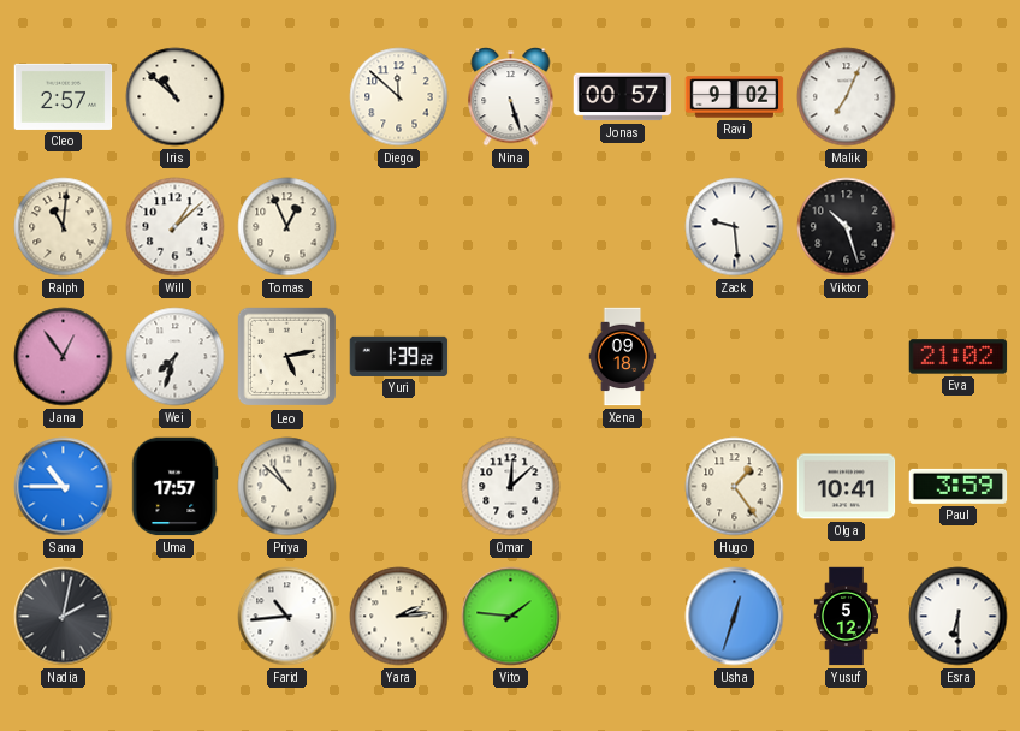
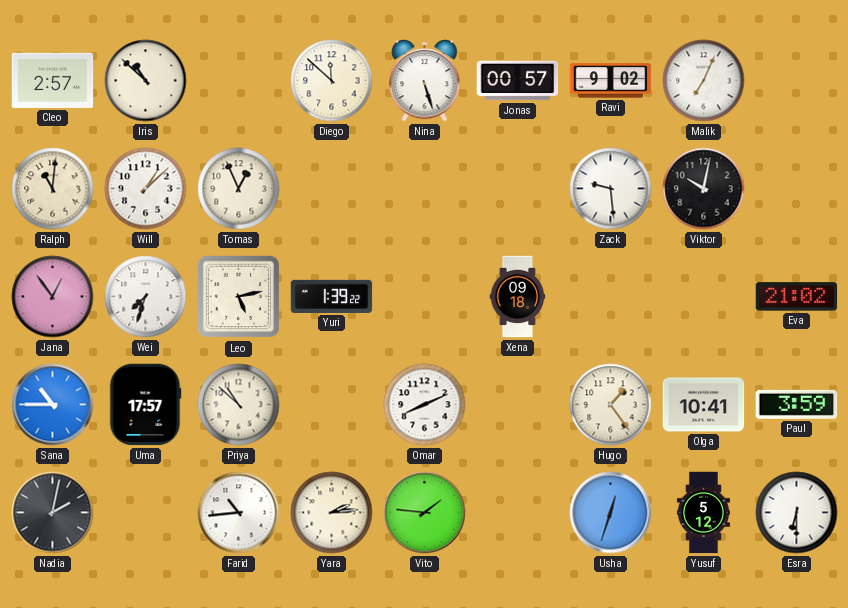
Viktor: 10:27 -> 10:02
Omar: 12:08 -> 8:11
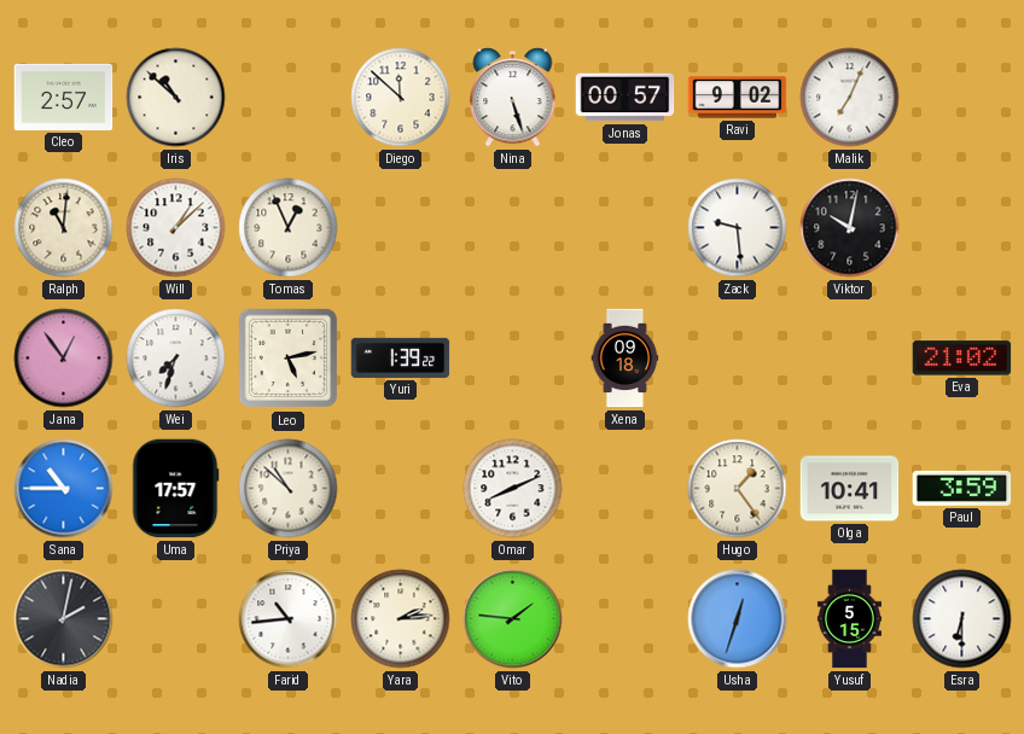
Yusuf: 5:12 -> 5:15
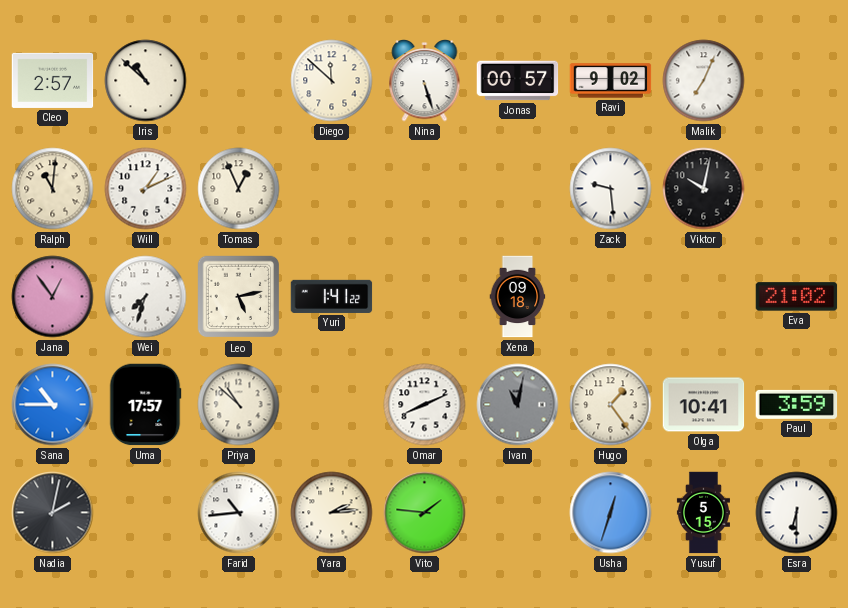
Will: 1:08 -> 1:11
Yuri: 1:39 -> 1:41
Ivan: none -> 11:02
